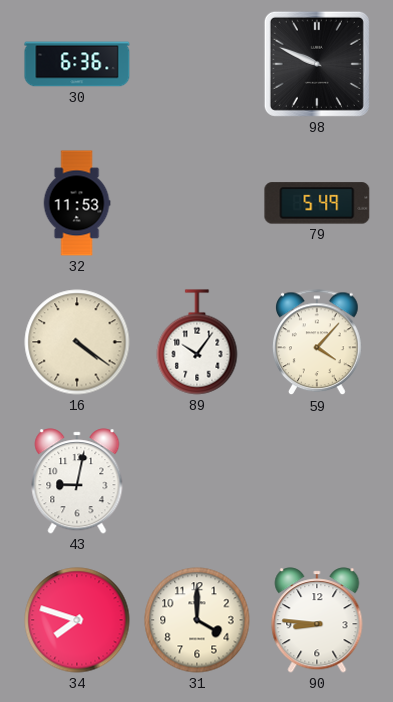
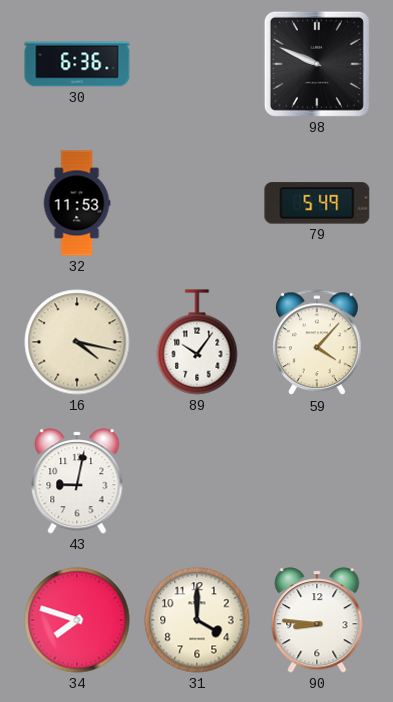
16: 4:21 -> 4:17
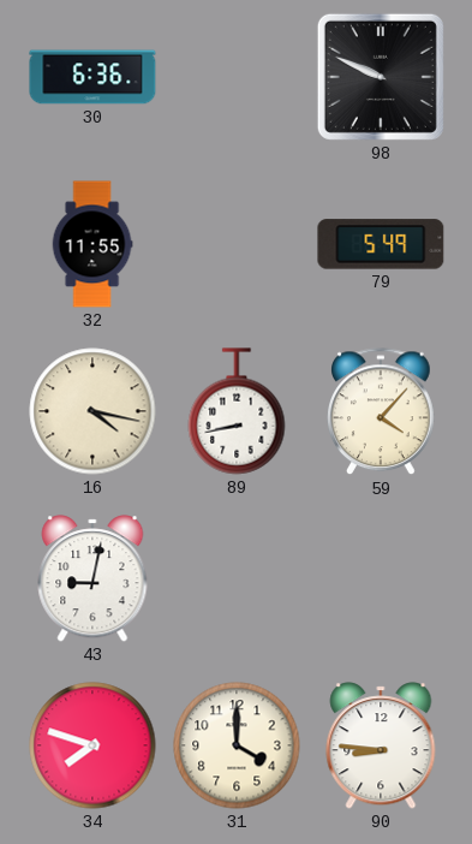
32: 11:53 -> 11:55
89: 10:06 -> 8:43
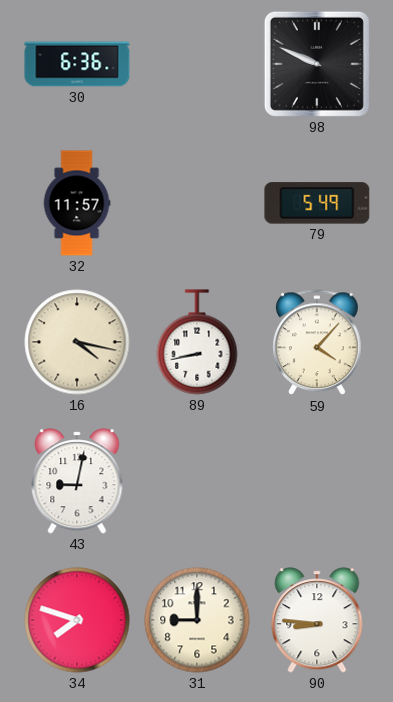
32: 11:55 -> 11:57
31: 4:00 -> 9:00
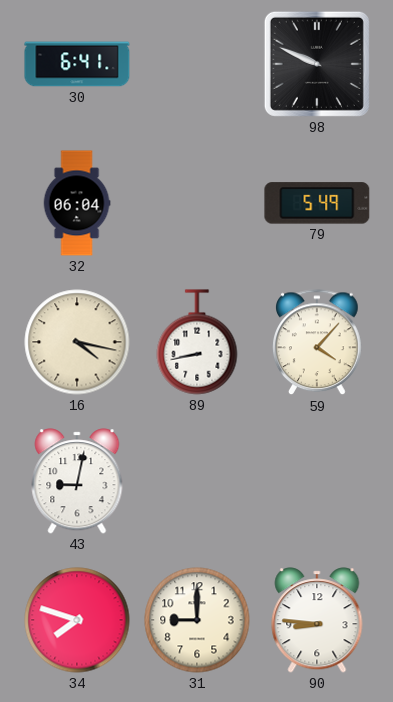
30: 6:36 -> 6:41
32: 11:57 -> 06:04
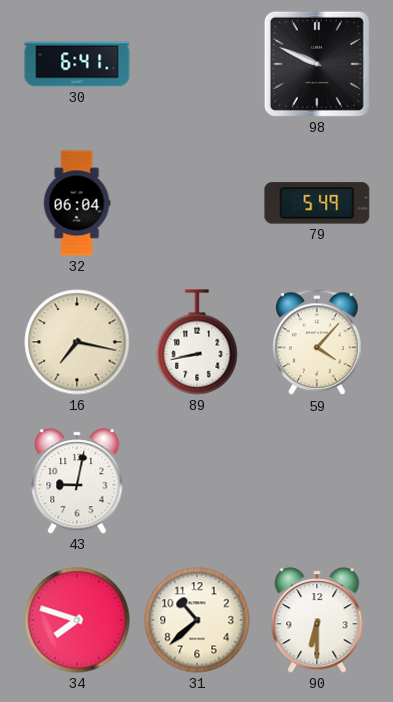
16: 4:17 -> 7:17
31: 9:00 -> 10:38
90: 8:46 -> 6:30
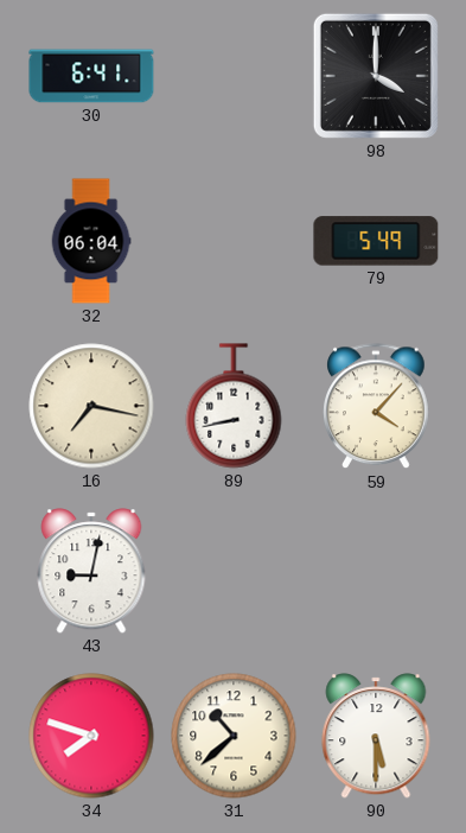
98: 9:49 -> 4:00
90: 6:30 -> 5:30
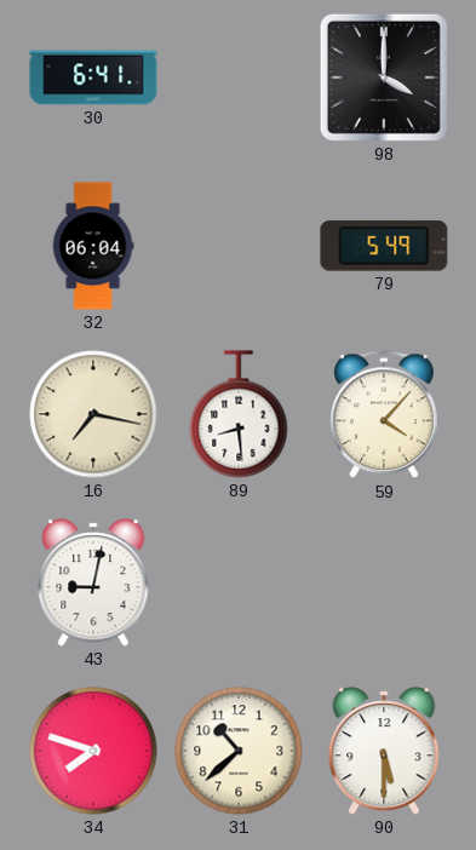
89: 8:43 -> 8:29
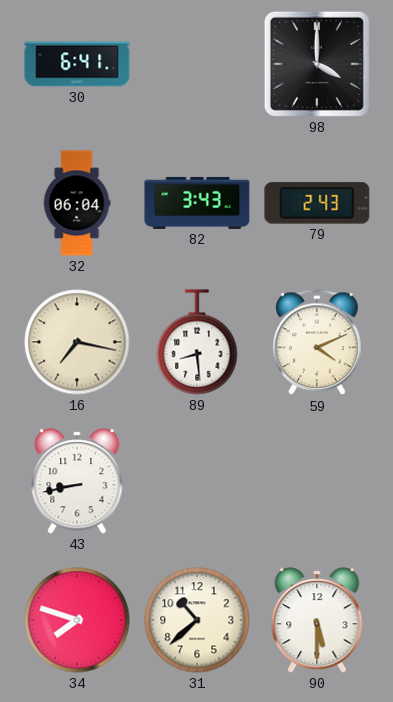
82: none -> 3:43
79: 5:49 -> 2:43
59: 4:07 -> 4:11
43: 9:02 -> 8:43
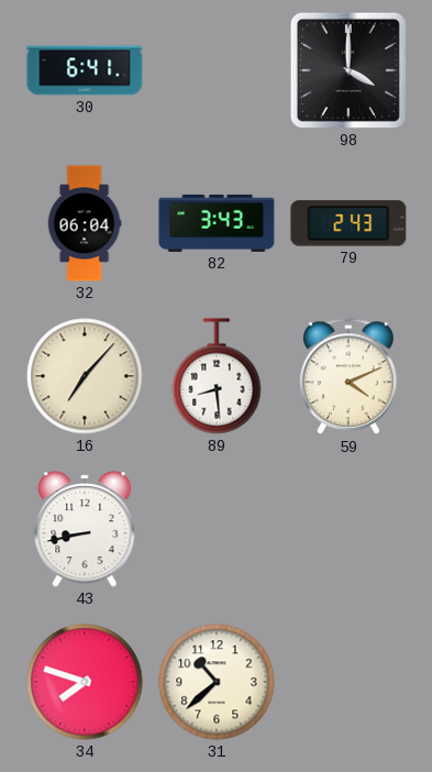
16: 7:17 -> 7:07
90: 5:30 -> none
